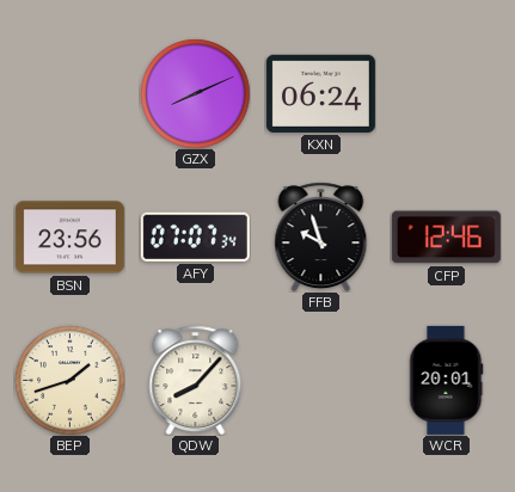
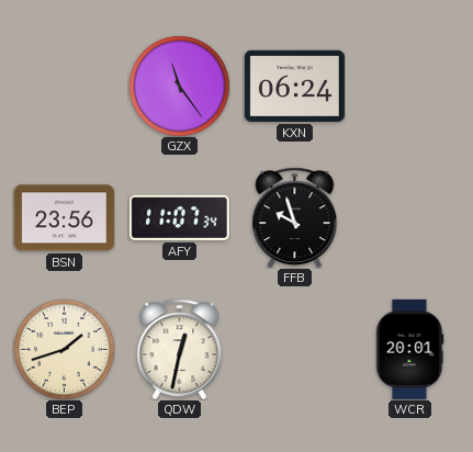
GZX: 8:11 -> 11:24
AFY: 07:07 -> 11:07
CFP: 12:46 -> none
QDW: 8:07 -> 12:32
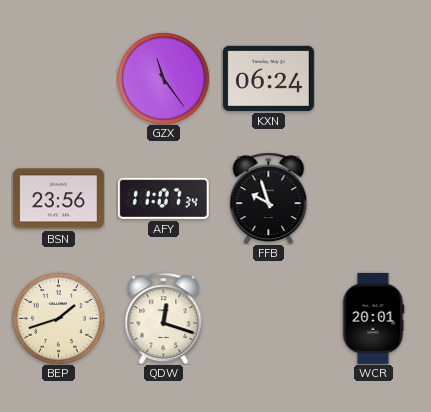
QDW: 12:32 -> 12:18
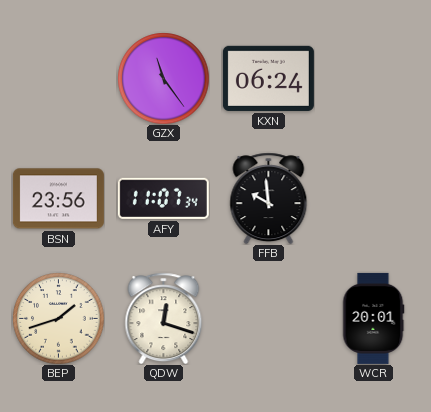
FFB: 9:57 -> 9:59
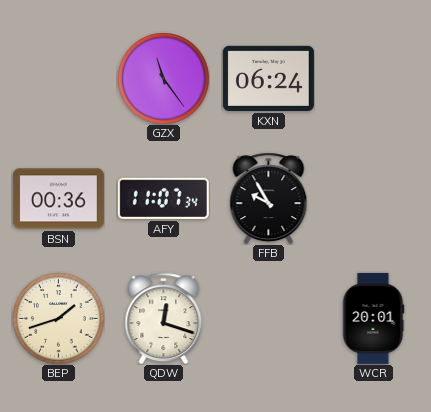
BSN: 23:56 -> 00:36
FFB: 9:59 -> 9:55
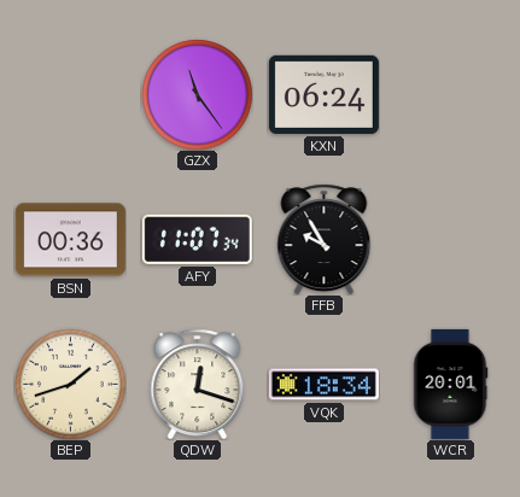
VQK: none -> 18:34
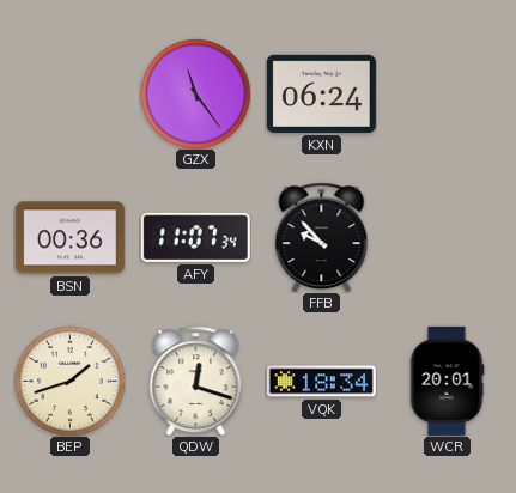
FFB: 9:55 -> 9:53
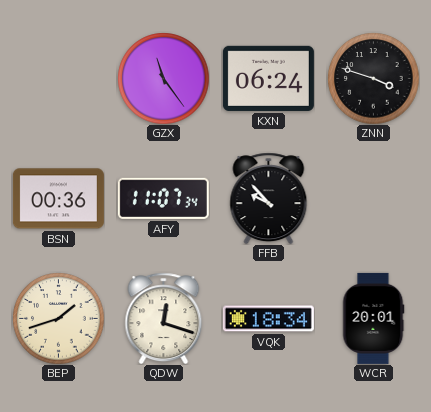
ZNN: none -> 3:48
